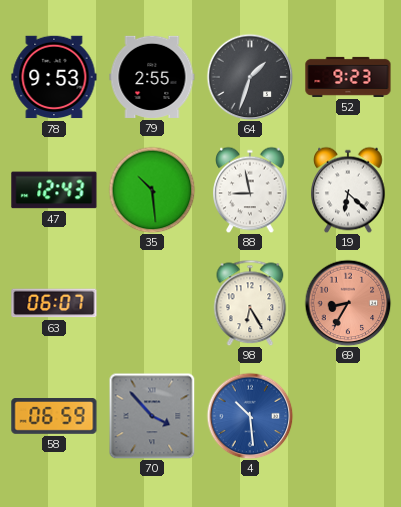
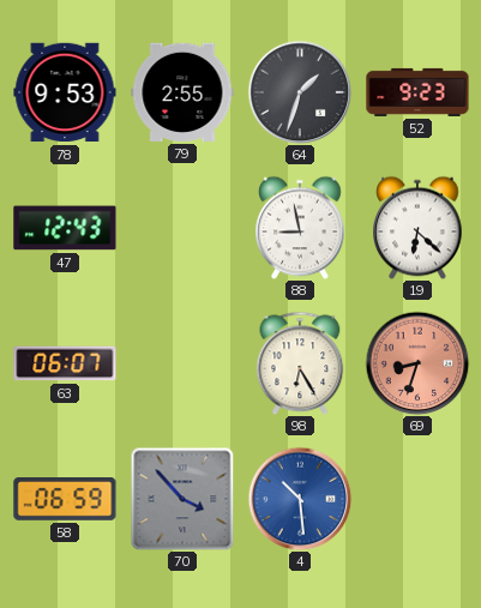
35: 10:29 -> none
69: 8:35 -> 8:33
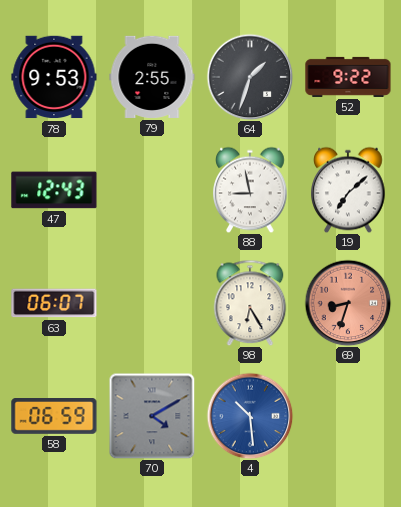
52: 9:23 -> 9:22
19: 6:22 -> 7:08
70: 3:53 -> 4:10
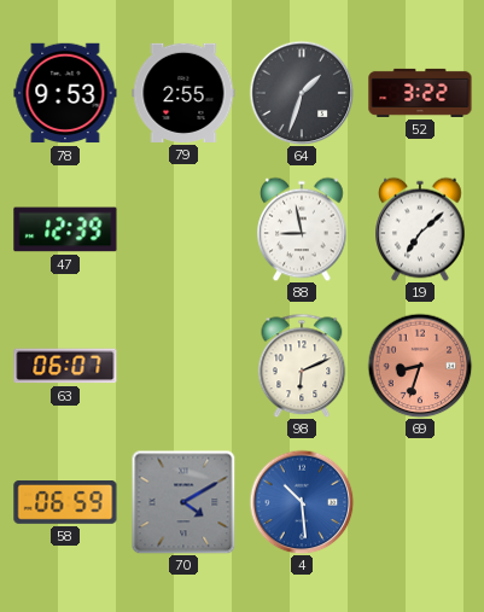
52: 9:22 -> 3:22
47: 12:43 -> 12:39
98: 6:25 -> 6:11
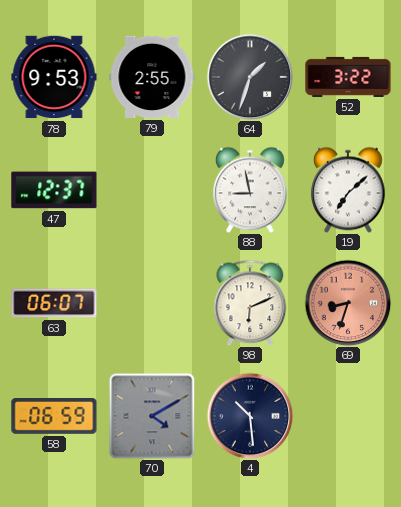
47: 12:39 -> 12:37
4 dial: blue -> navy
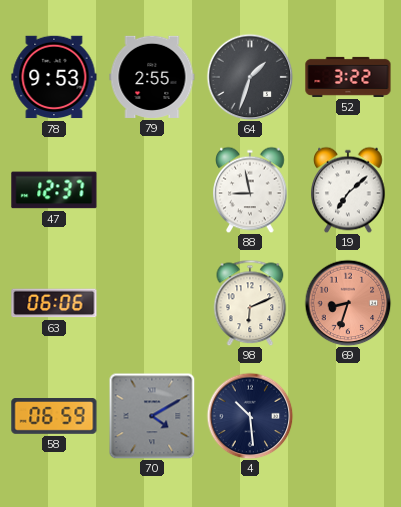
63: 06:07 -> 06:06
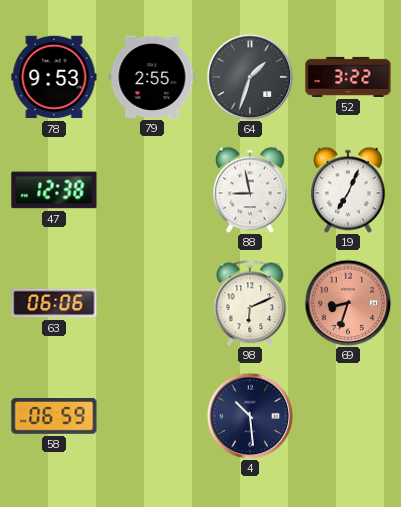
47: 12:37 -> 12:38
19: 7:08 -> 7:04
70: 4:10 -> none
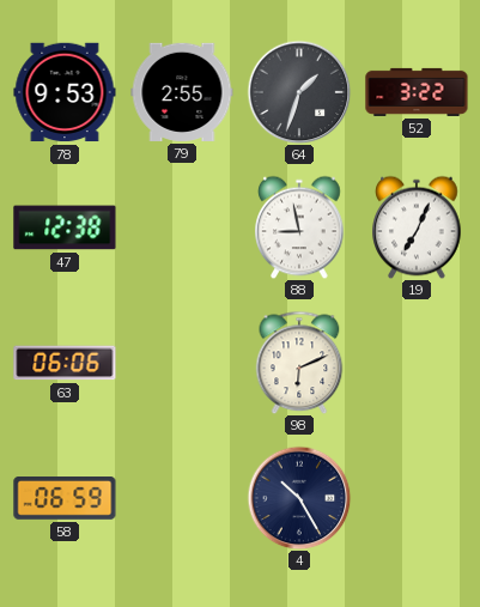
69: 8:33 -> none
4: 10:29 -> 10:25
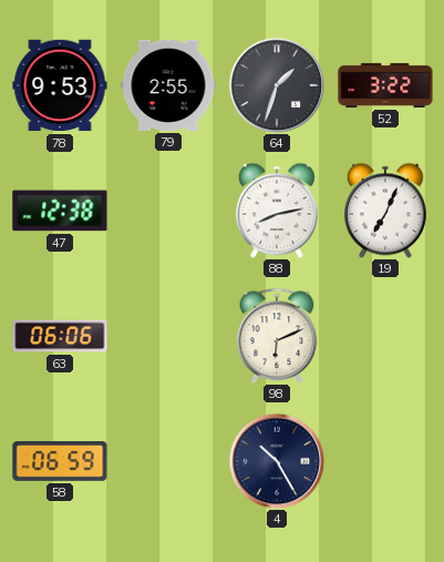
88: 8:58 -> 8:13
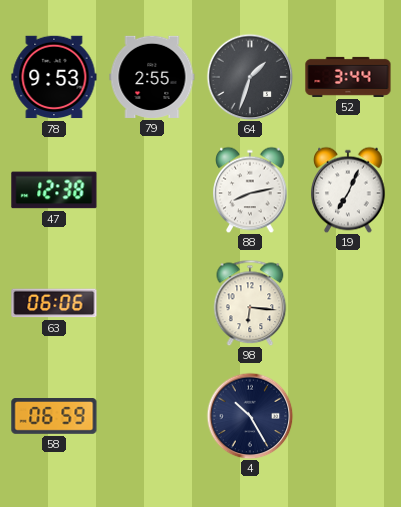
52: 3:22 -> 3:44
98: 6:11 -> 6:16
